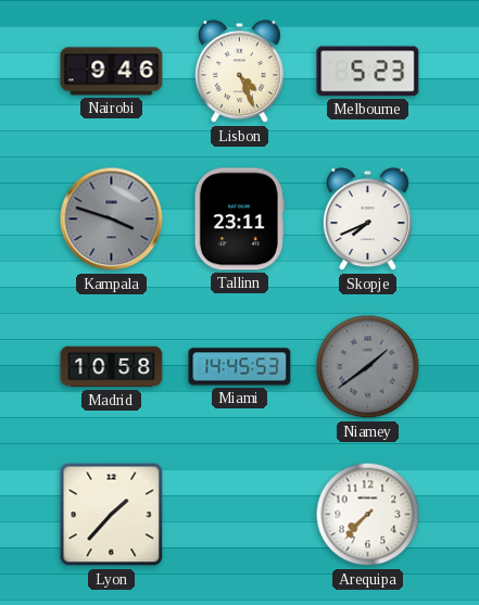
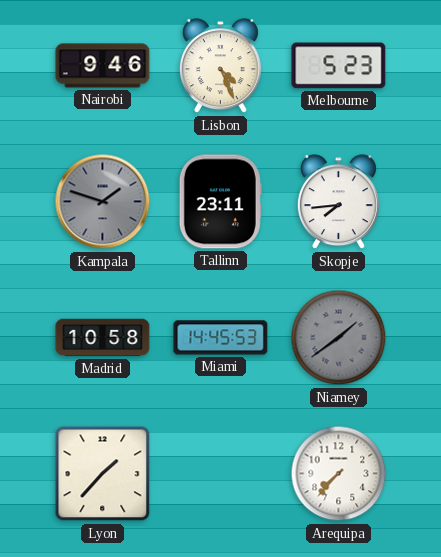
Kampala: 3:48 -> 1:48
Skopje: 7:41 -> 7:44
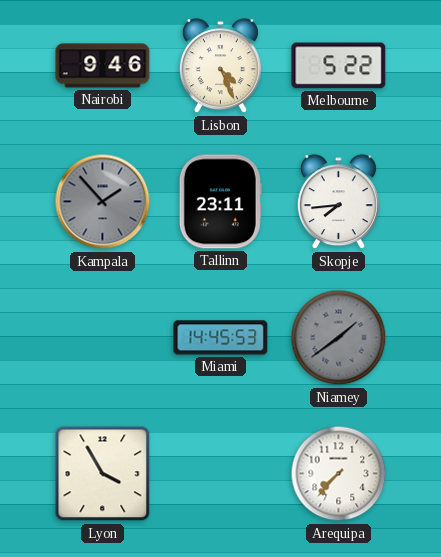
Melbourne: 5:23 -> 5:22
Kampala: 1:48 -> 1:53
Madrid: 10:58 -> none
Lyon: 1:37 -> 3:55
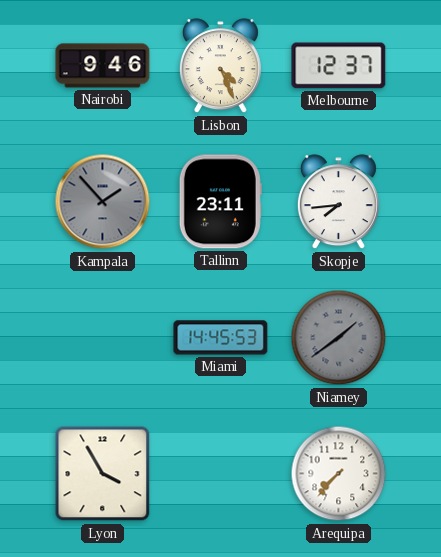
Melbourne: 5:22 -> 12:37
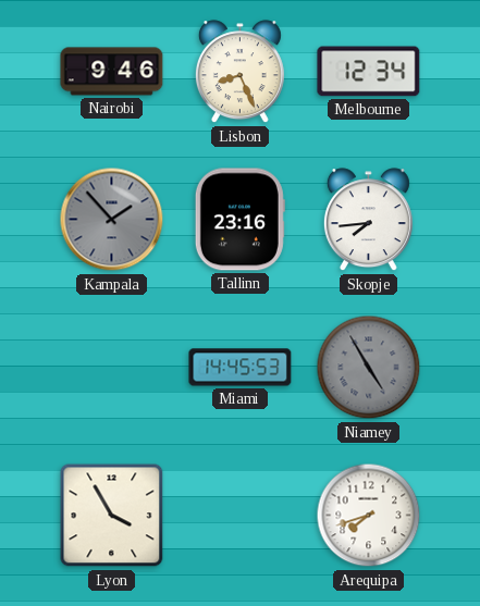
Lisbon: 4:26 -> 8:26
Melbourne: 12:37 -> 12:34
Tallinn: 23:11 -> 23:16
Niamey: 1:39 -> 4:55
Arequipa: 7:37 -> 7:42
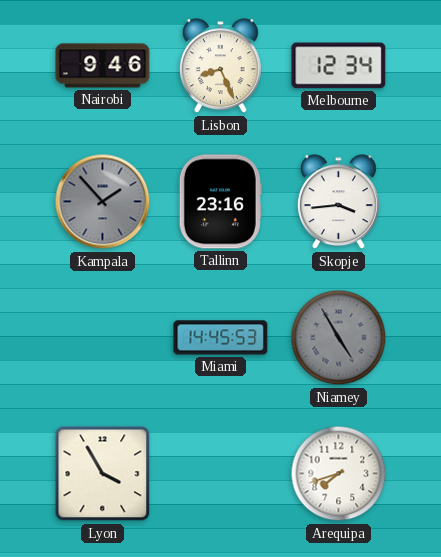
Skopje: 7:44 -> 3:44
